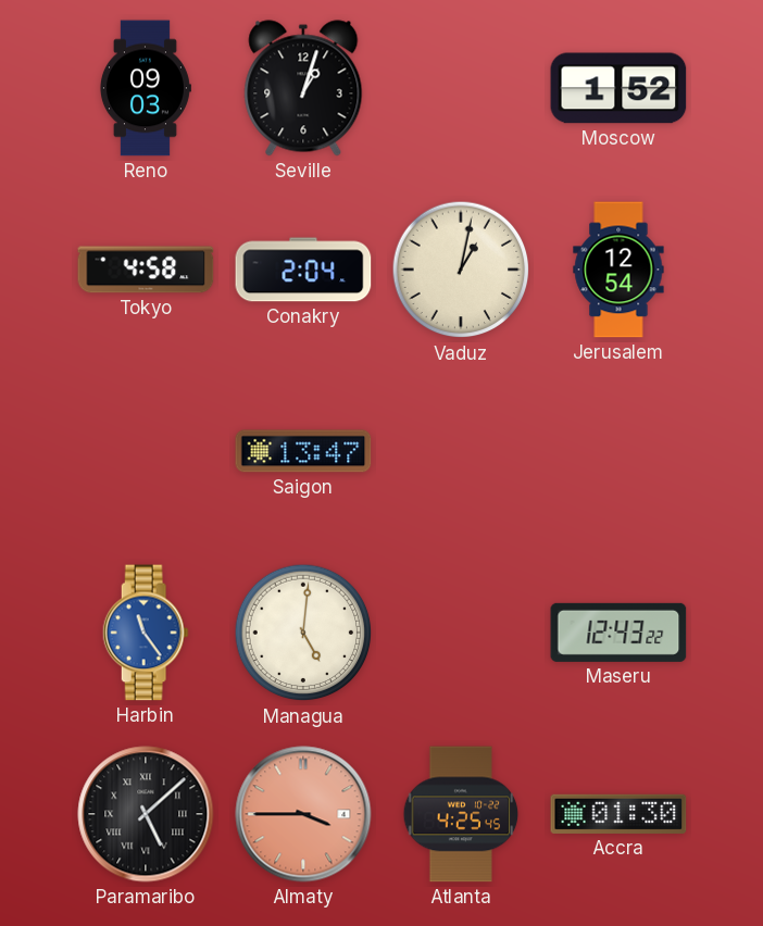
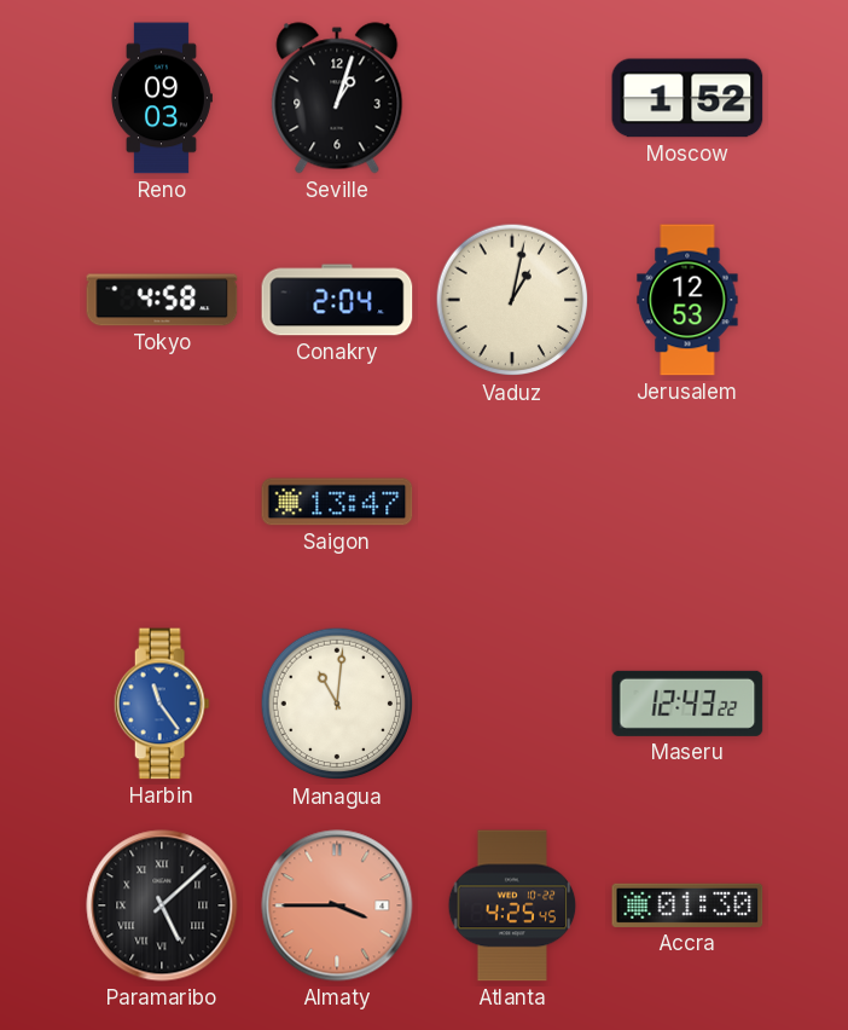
Jerusalem: 12:54 -> 12:53
Managua: 5:01 -> 11:01
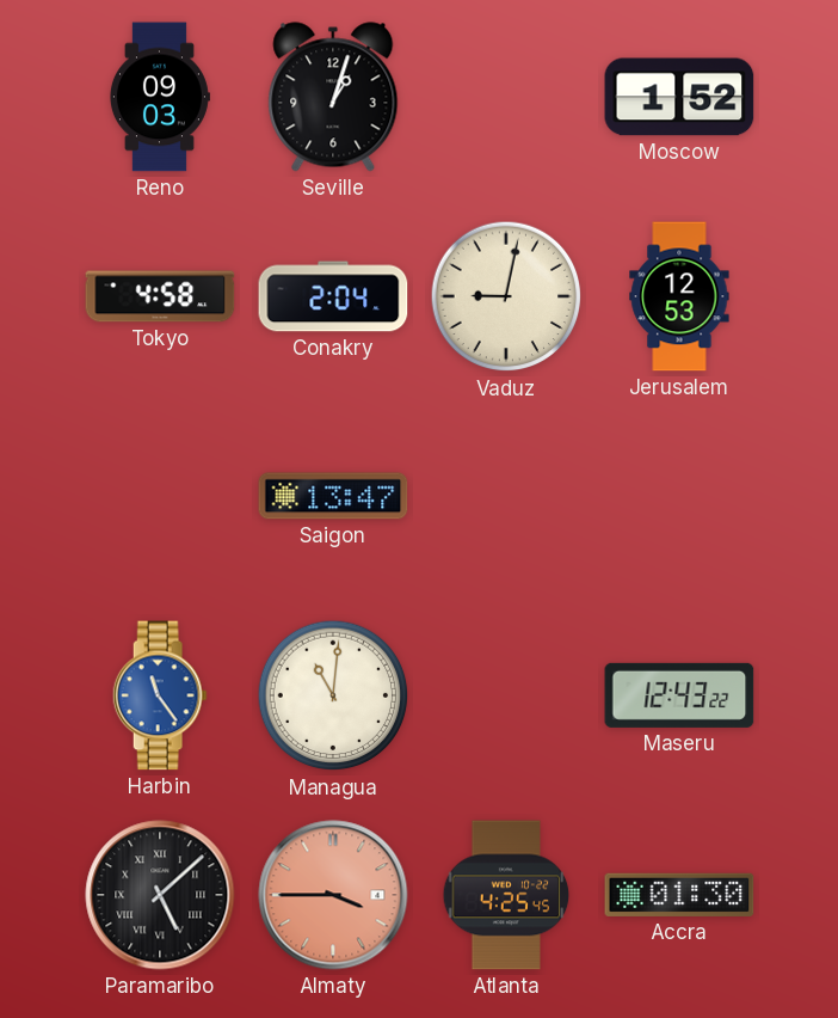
Vaduz: 1:02 -> 9:02
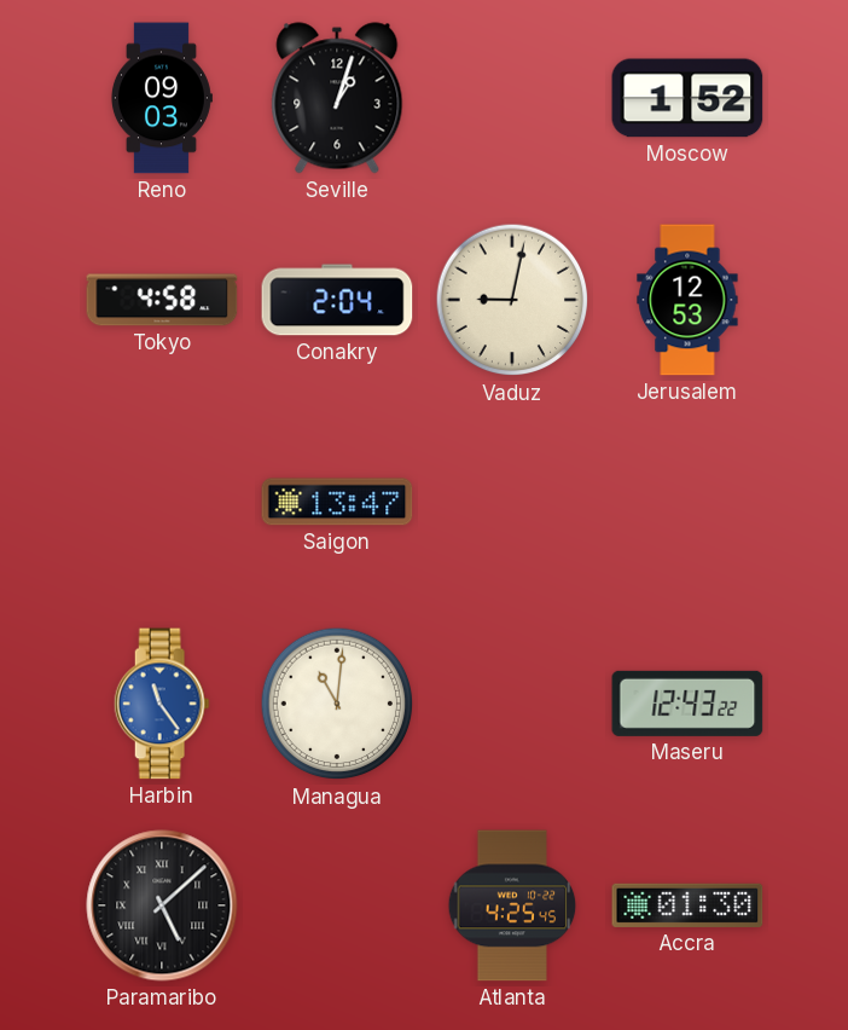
Almaty: 3:45 -> none
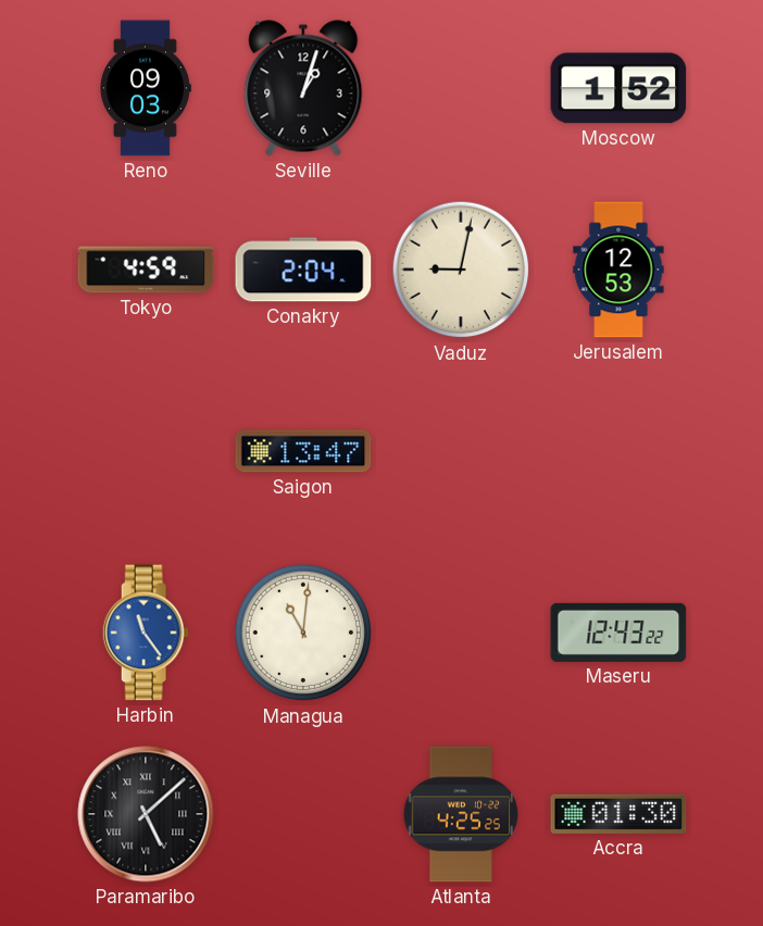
Tokyo: 4:58 -> 4:59
Atlanta: 4:25:45 -> 4:25:25
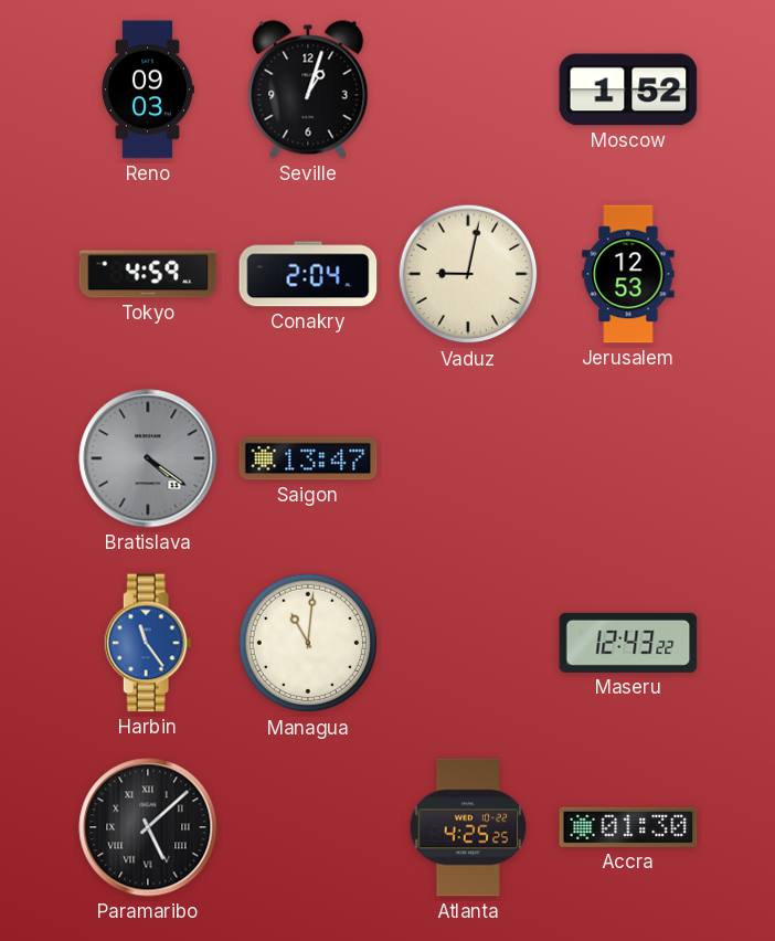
Bratislava: none -> 4:21
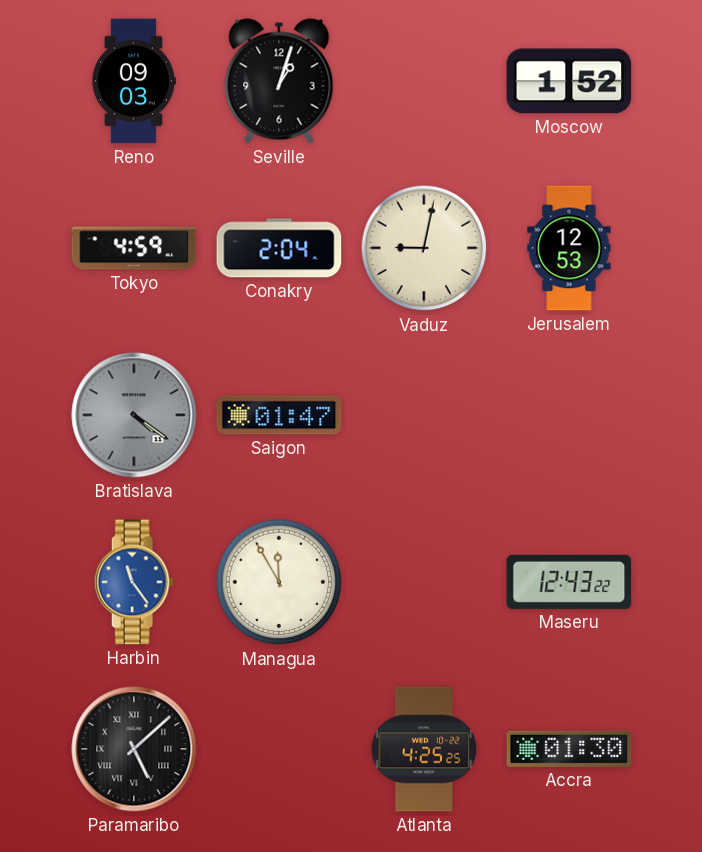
Saigon: 13:47 -> 01:47
Managua: 11:01 -> 11:55
